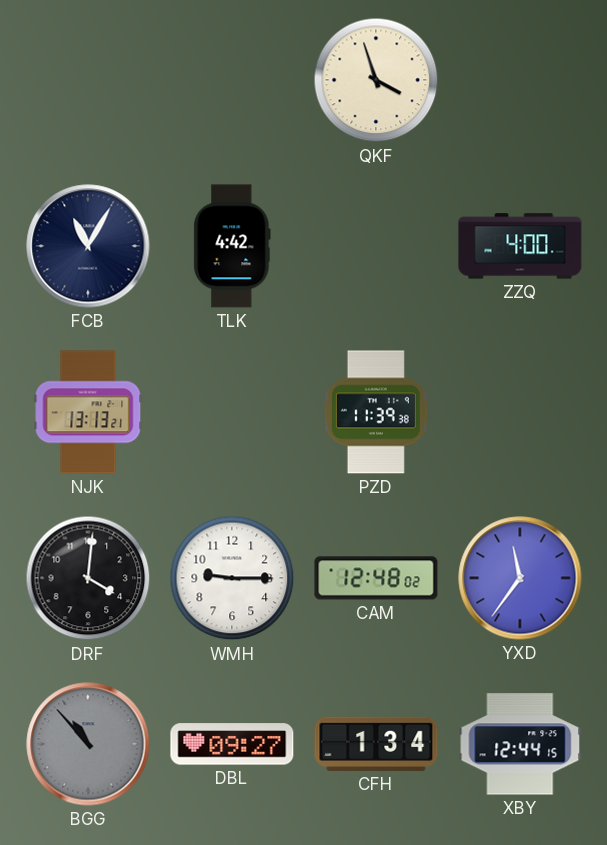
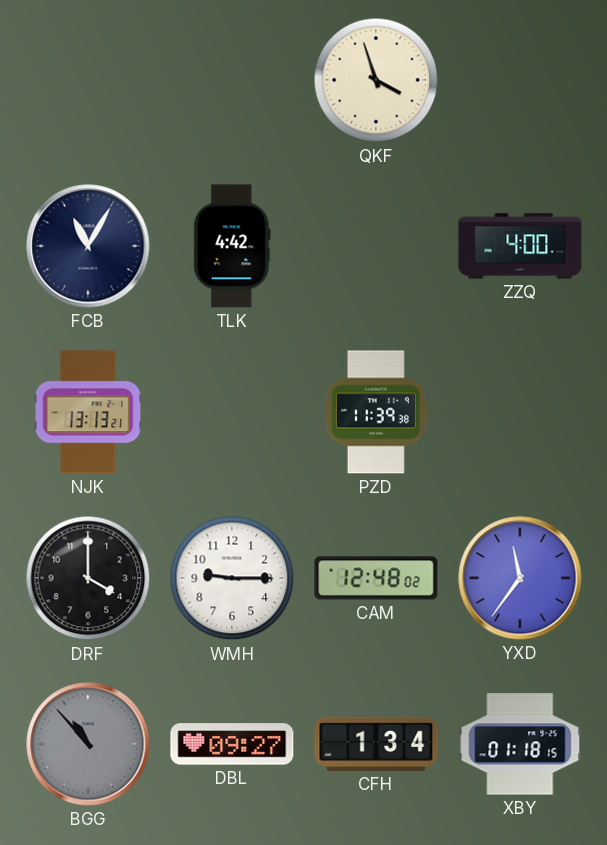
DRF: 4:01 -> 4:00
XBY: 12:44 -> 01:18
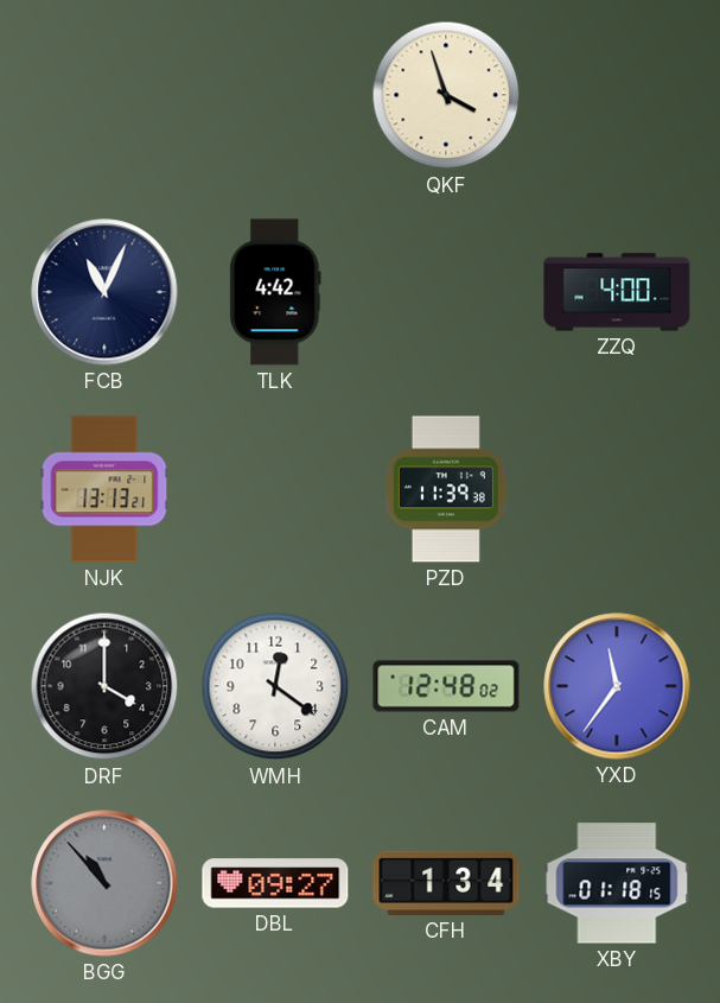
FCB: 11:05 -> 11:04
WMH: 9:15 -> 12:21
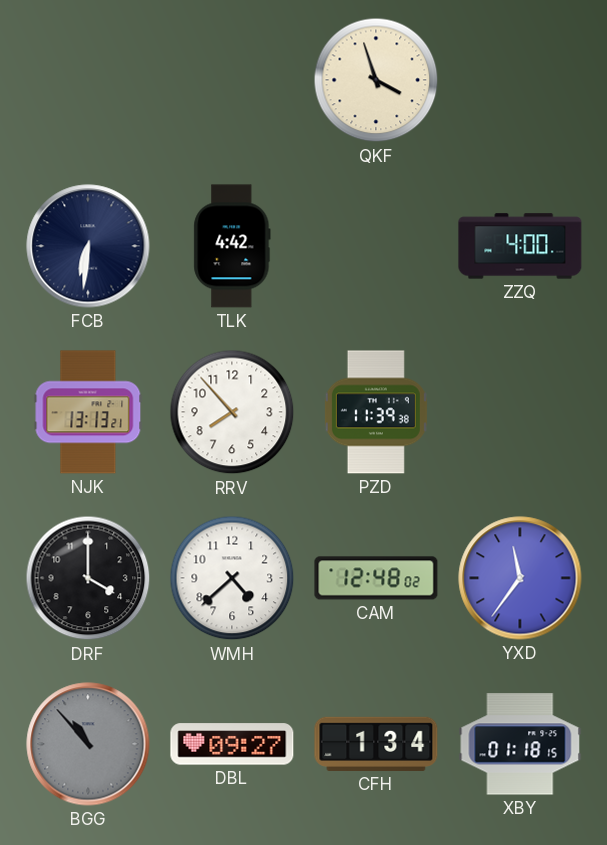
FCB: 11:04 -> 6:31
RRV: none -> 7:53
WMH: 12:21 -> 4:38
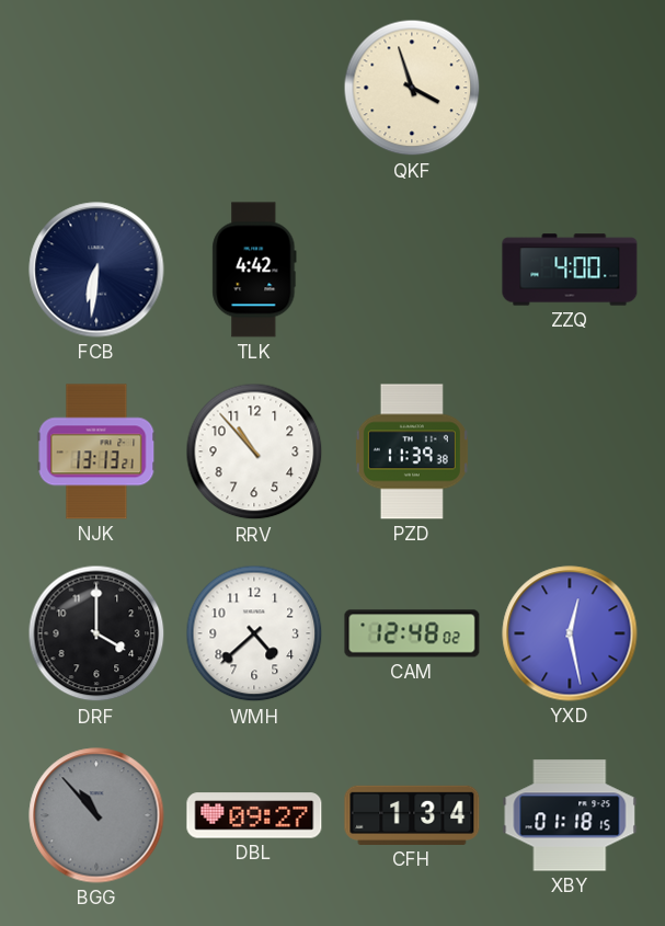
RRV: 7:53 -> 10:53
YXD: 11:36 -> 12:28
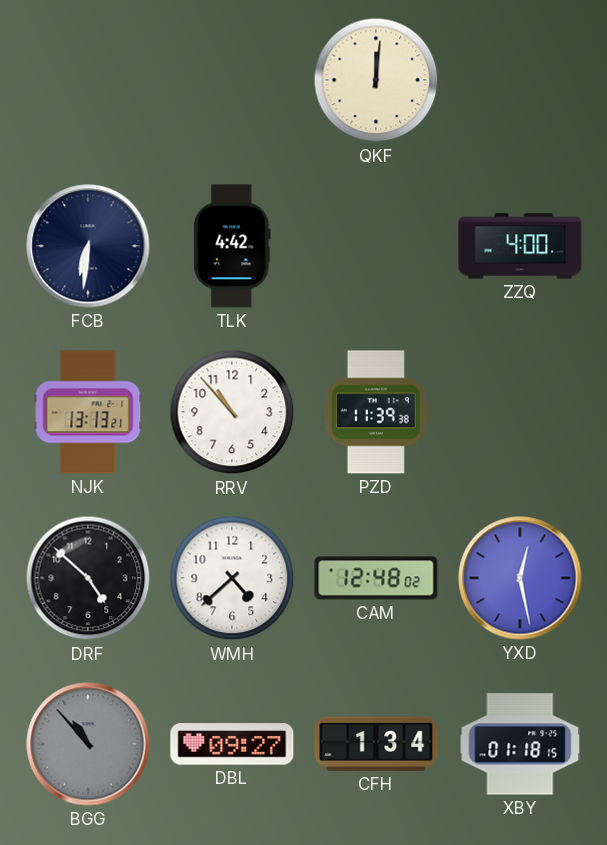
QKF: 3:57 -> 12:01
DRF: 4:00 -> 4:52
